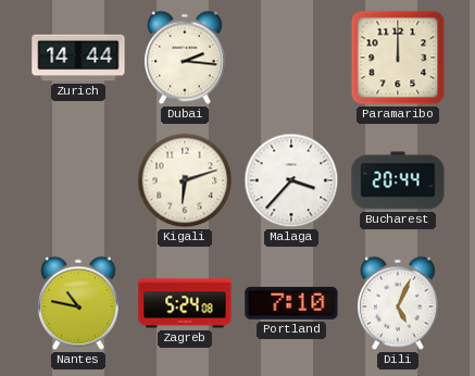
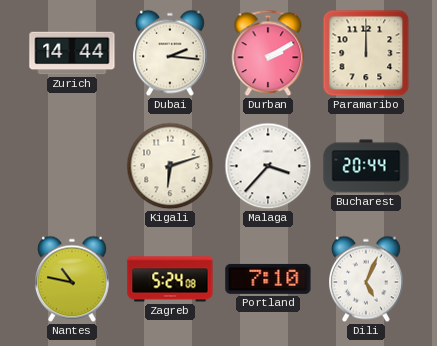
Durban: none -> 2:10
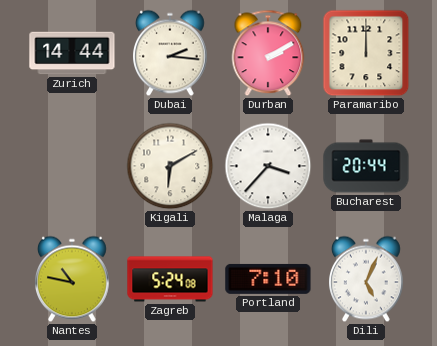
Kigali: 6:12 -> 6:10
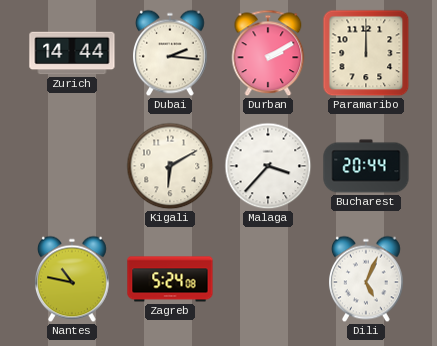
Portland: 7:10 -> none
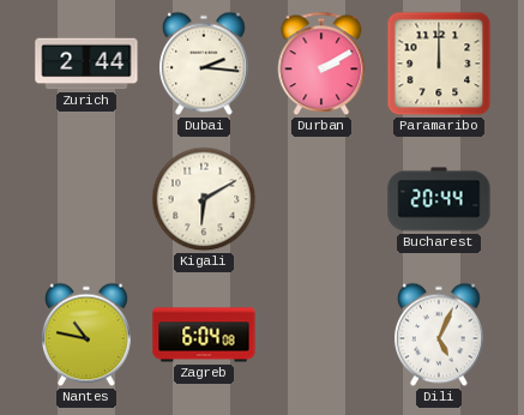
Zurich: 14:44 -> 2:44
Malaga: 3:37 -> none
Zagreb: 5:24 -> 6:04
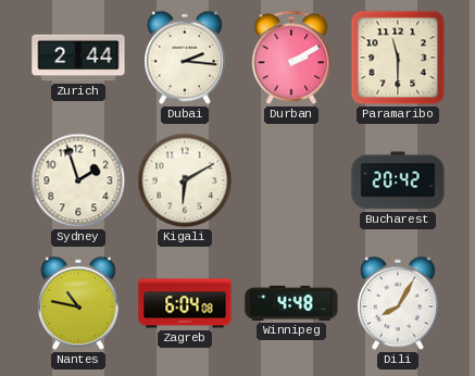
Paramaribo: 12:00 -> 11:30
Sydney: none -> 1:57
Bucharest: 20:44 -> 20:42
Winnipeg: none -> 4:48
Dili: 5:04 -> 8:05
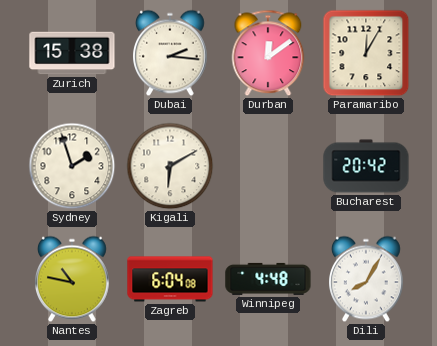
Zurich: 2:44 -> 15:38
Durban: 2:10 -> 12:09
Paramaribo: 11:30 -> 12:05
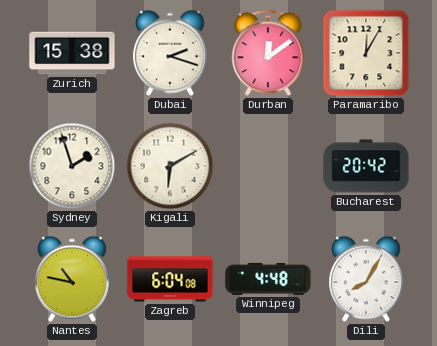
Dubai: 2:16 -> 2:18
